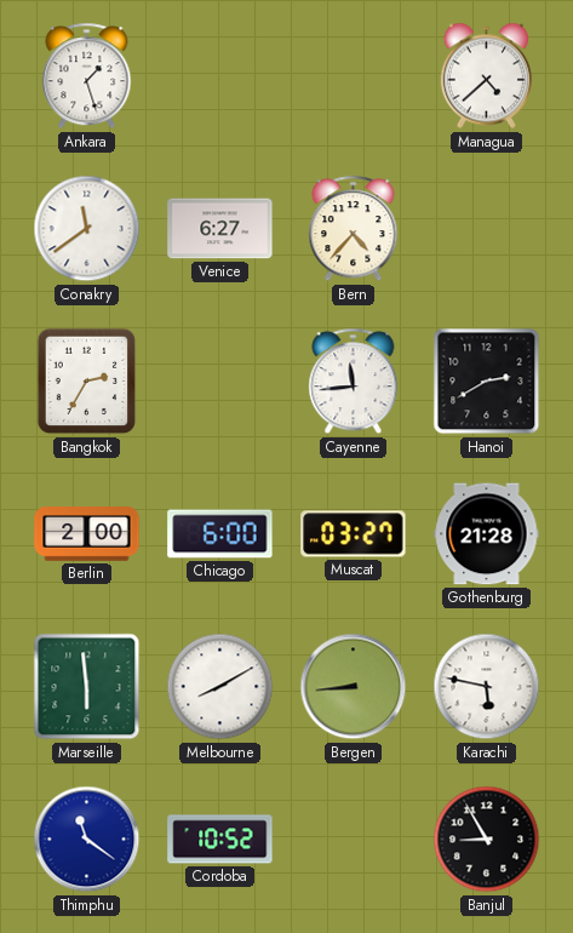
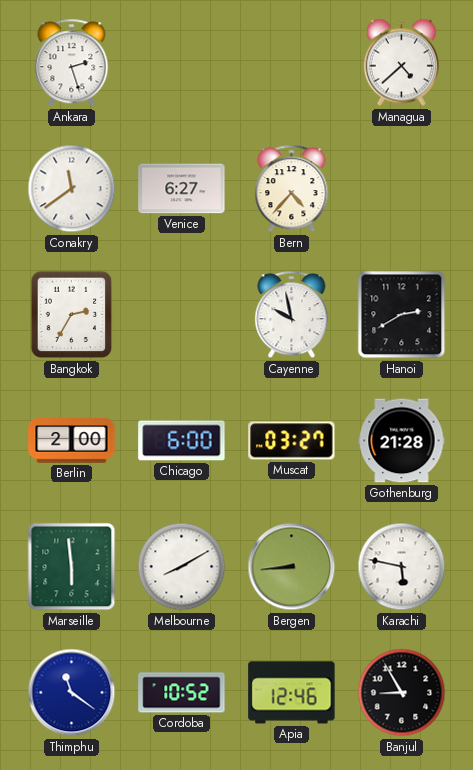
Ankara: 1:27 -> 2:27
Cayenne: 11:44 -> 9:58
Apia: none -> 12:46
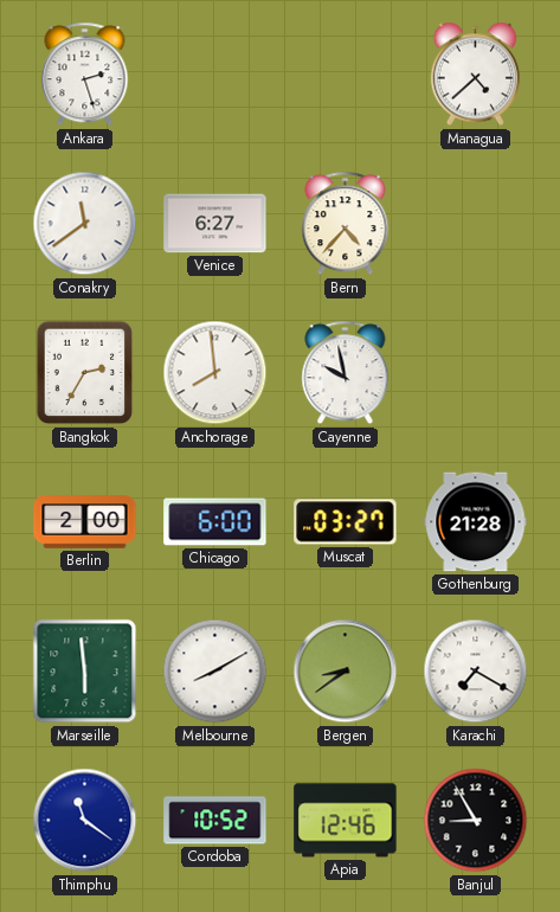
Anchorage: none -> 7:59
Hanoi: 2:40 -> none
Bergen: 8:44 -> 8:39
Karachi: 5:47 -> 7:20
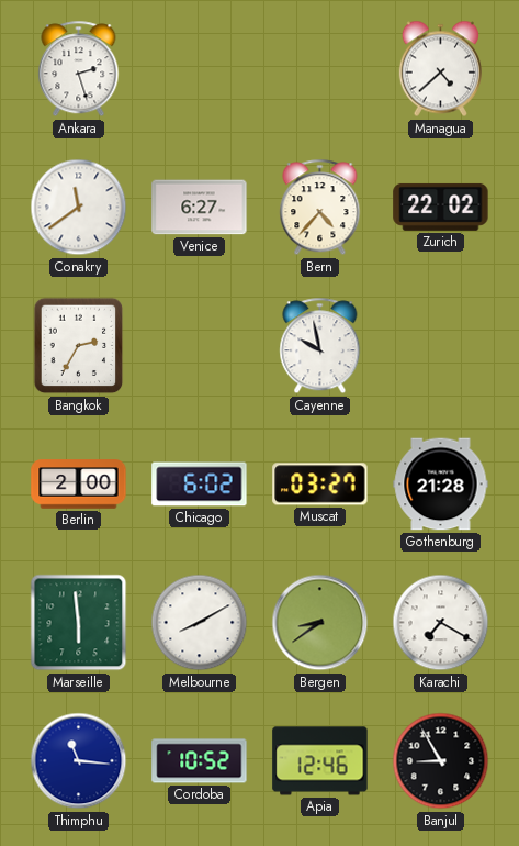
Zurich: none -> 22:02
Anchorage: 7:59 -> none
Chicago: 6:00 -> 6:02
Thimphu: 11:21 -> 11:16
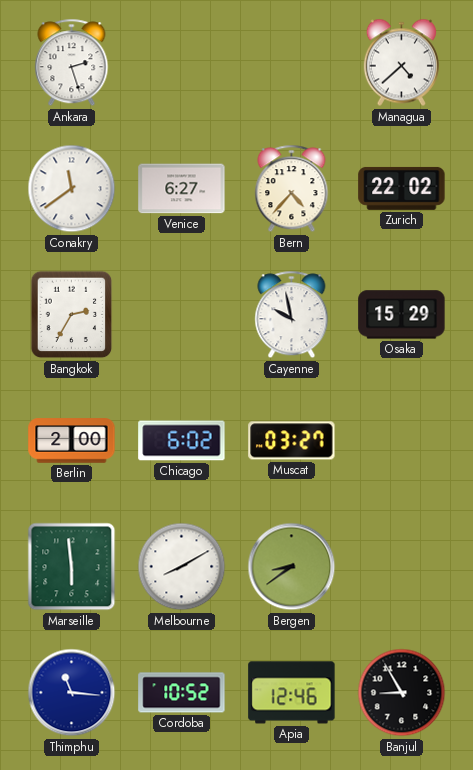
Osaka: none -> 15:29
Gothenburg: 21:28 -> none
Karachi: 7:20 -> none
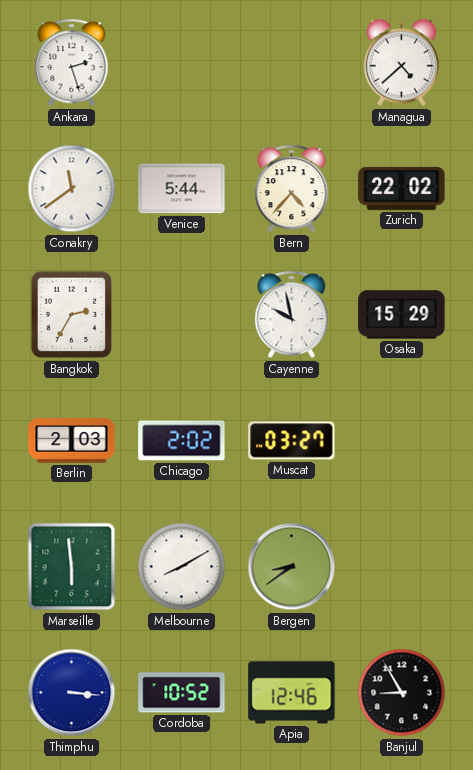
Venice: 6:27 -> 5:44
Berlin: 2:00 -> 2:03
Chicago: 6:02 -> 2:02
Thimphu: 11:16 -> 3:16
